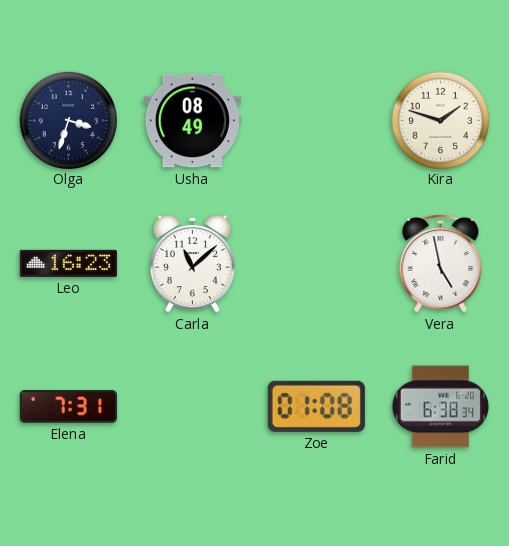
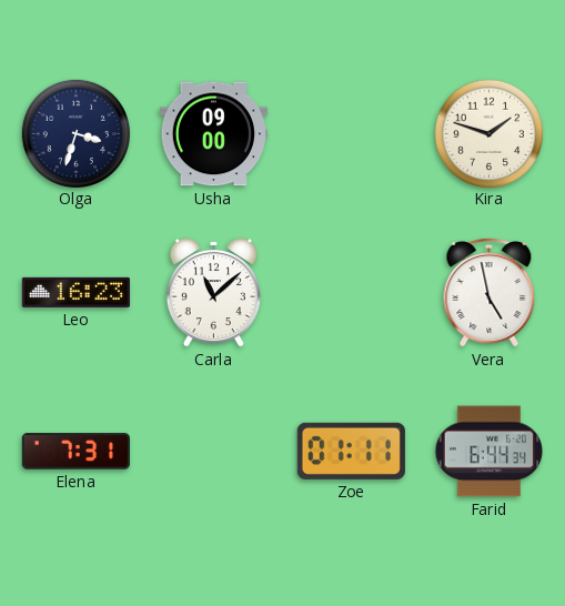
Usha: 08:49 -> 09:00
Zoe: 01:08 -> 01:11
Farid: 6:38 -> 6:44
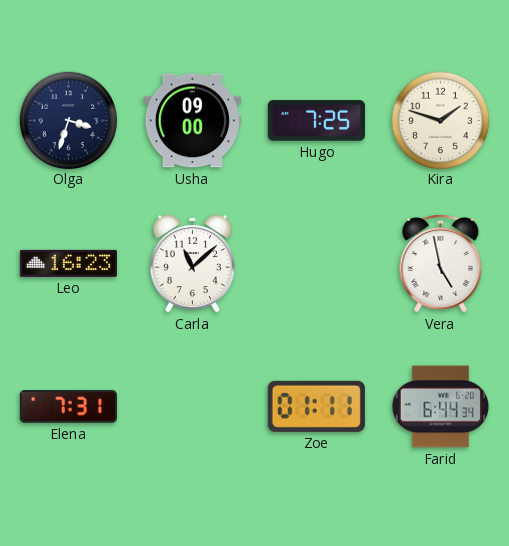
Hugo: none -> 7:25
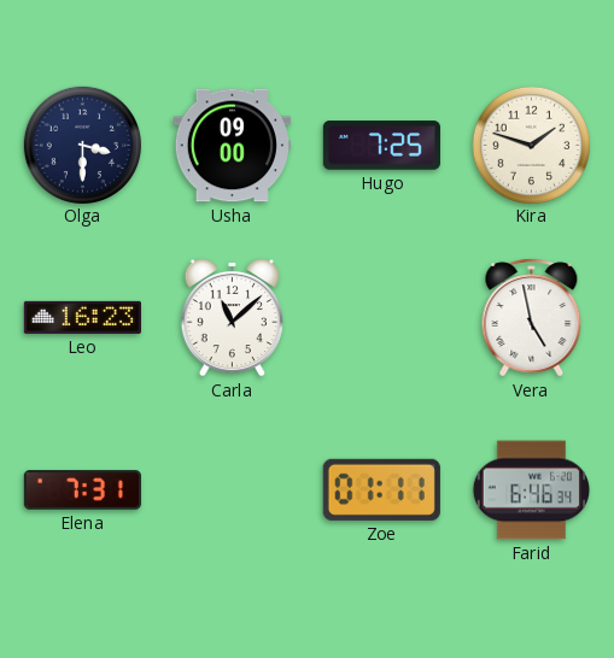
Olga: 3:33 -> 3:30
Farid: 6:44 -> 6:46
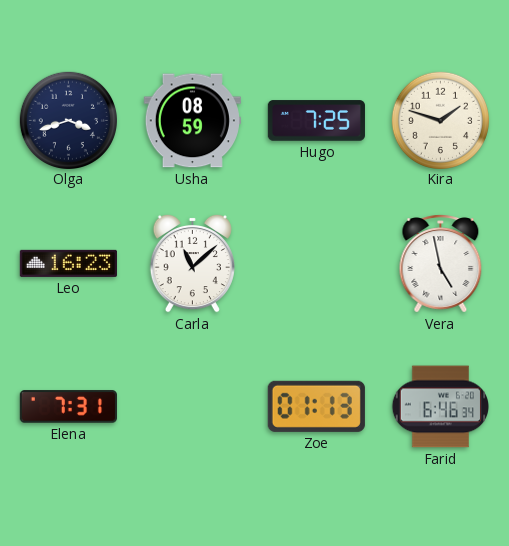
Olga: 3:30 -> 3:42
Usha: 09:00 -> 08:59
Zoe: 01:11 -> 01:13
